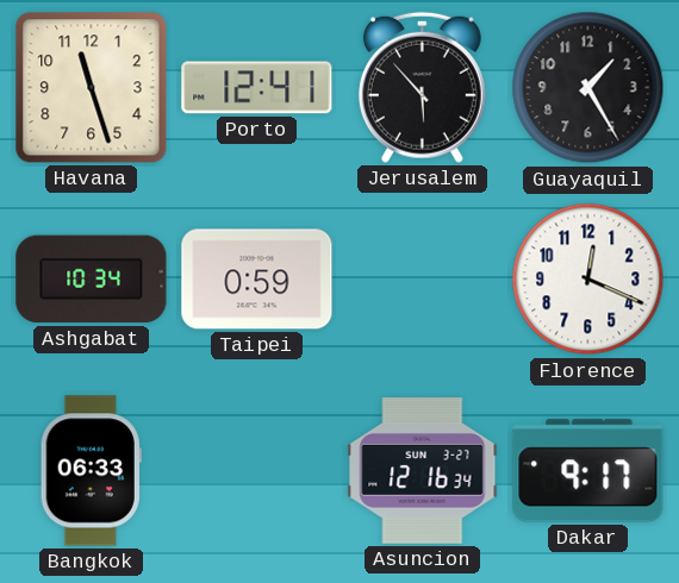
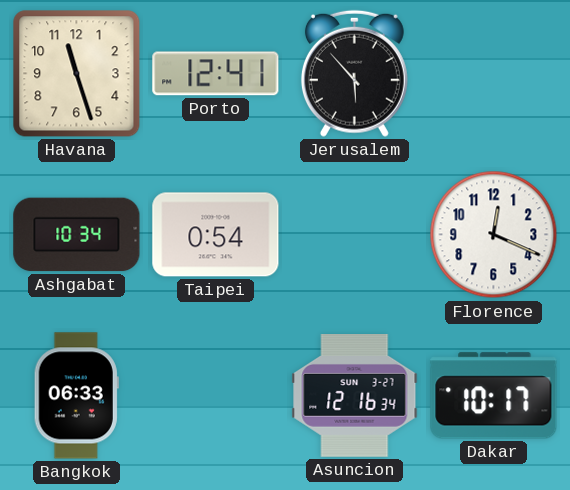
Guayaquil: 1:25 -> none
Taipei: 0:59 -> 0:54
Dakar: 9:17 -> 10:17
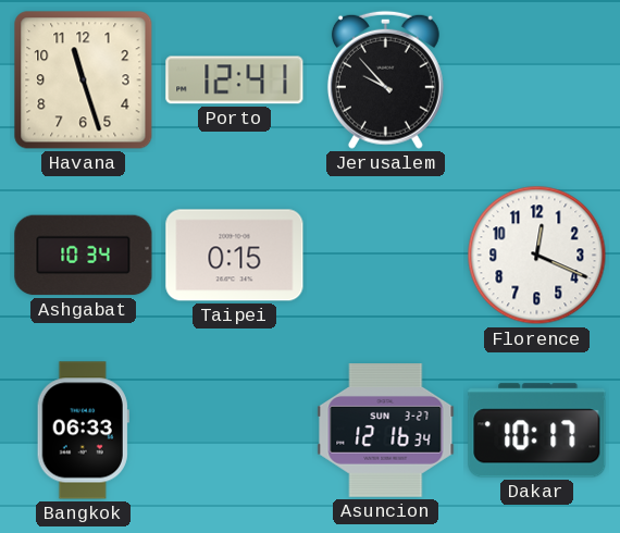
Jerusalem: 5:53 -> 9:53
Taipei: 0:54 -> 0:15
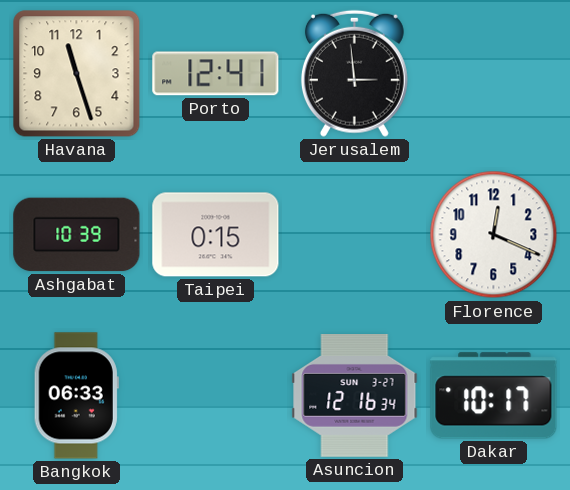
Jerusalem: 9:53 -> 2:59
Ashgabat: 10:34 -> 10:39
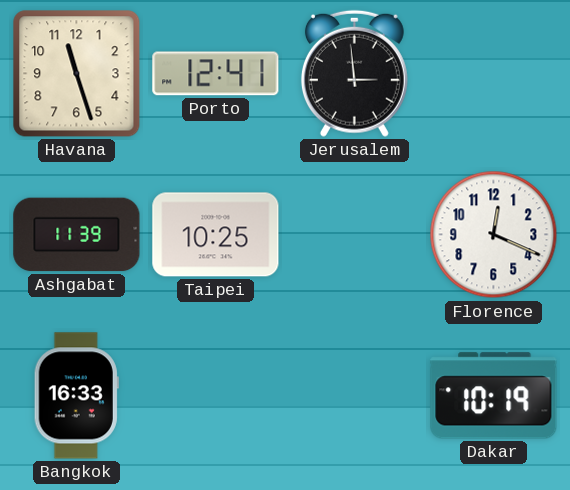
Ashgabat: 10:39 -> 11:39
Taipei: 0:15 -> 10:25
Bangkok: 06:33 -> 16:33
Asuncion: 12:16 -> none
Dakar: 10:17 -> 10:19
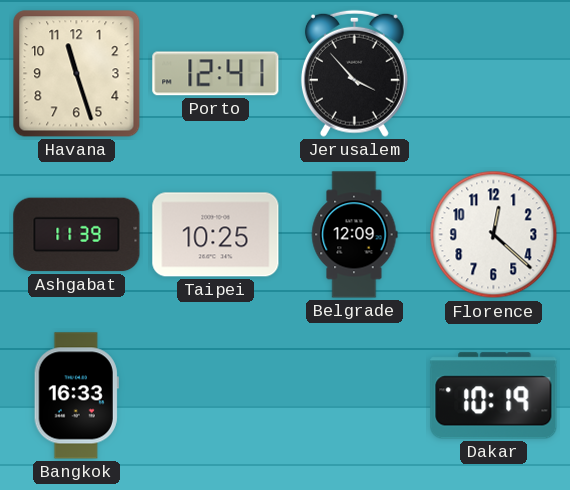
Jerusalem: 2:59 -> 3:53
Belgrade: none -> 12:09
Florence: 12:19 -> 12:22
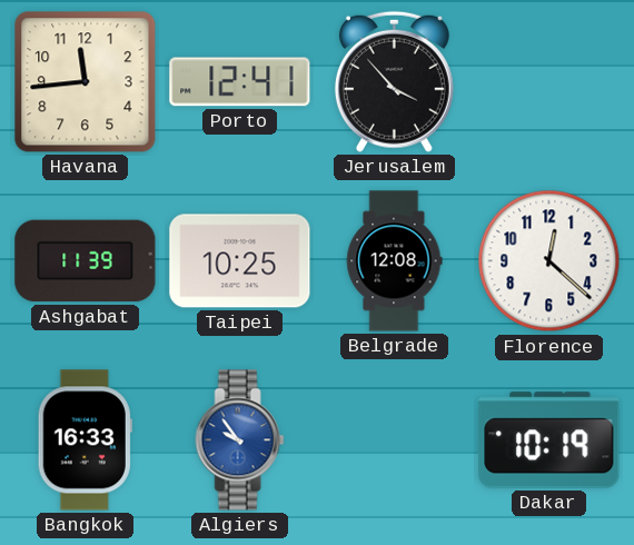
Havana: 11:27 -> 11:44
Belgrade: 12:09 -> 12:08
Algiers: none -> 9:54
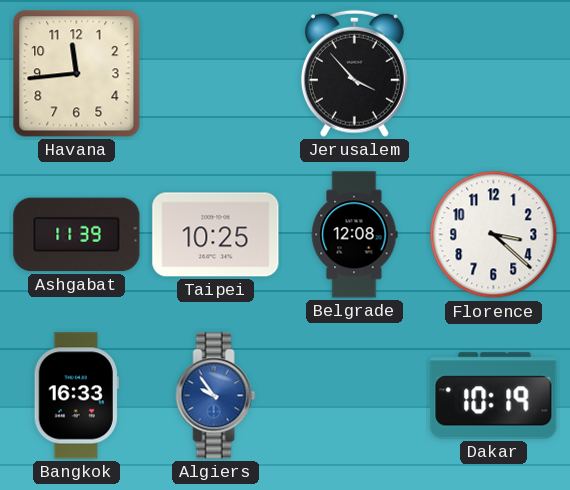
Porto: 12:41 -> none
Florence: 12:22 -> 3:22
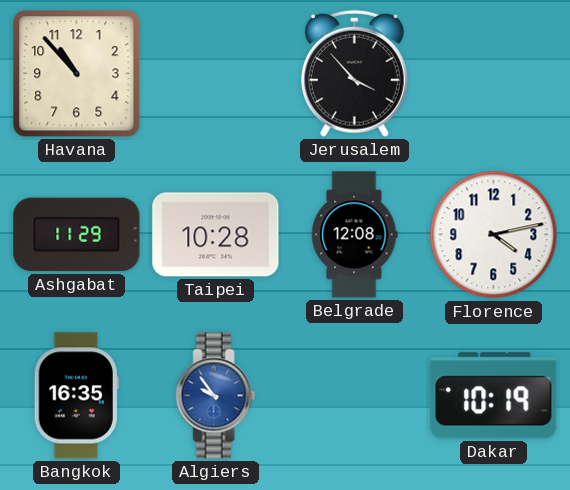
Havana: 11:44 -> 10:53
Ashgabat: 11:39 -> 11:29
Taipei: 10:25 -> 10:28
Florence: 3:22 -> 4:13
Bangkok: 16:33 -> 16:35
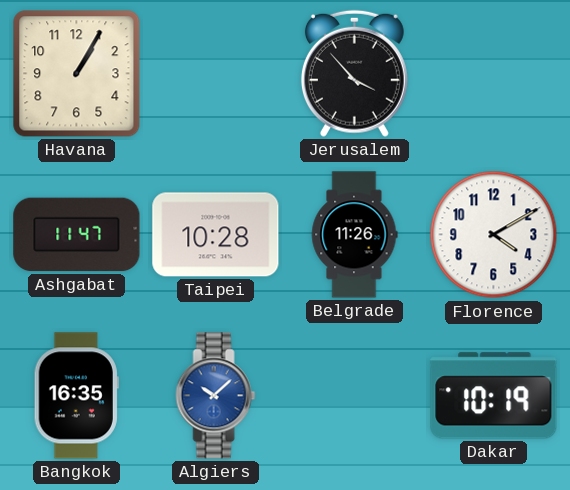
Havana: 10:53 -> 1:05
Ashgabat: 11:29 -> 11:47
Belgrade: 12:08 -> 11:26
Florence: 4:13 -> 4:10
Algiers: 9:54 -> 10:08
